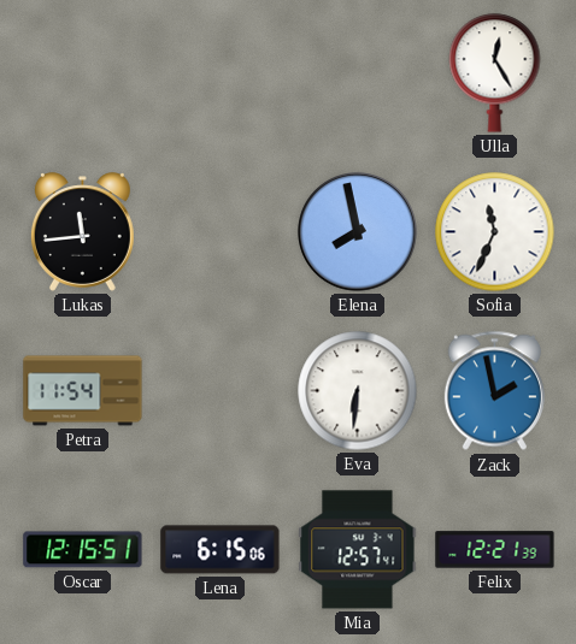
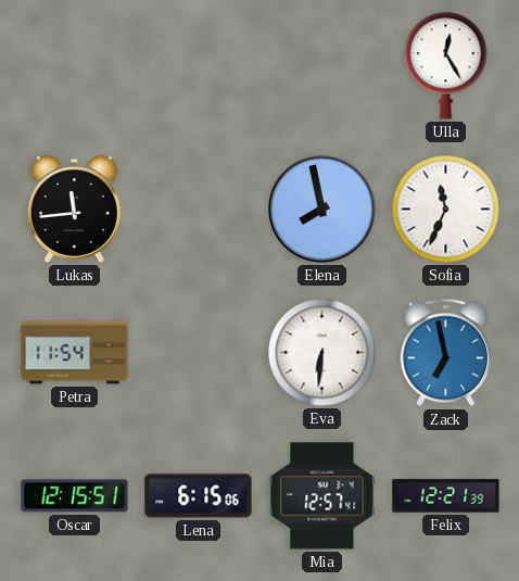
Zack: 1:58 -> 6:58
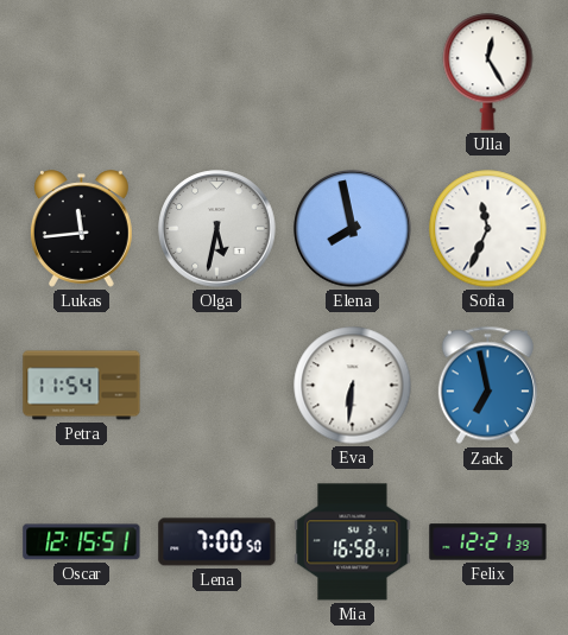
Olga: none -> 5:32
Lena: 6:15 -> 7:00
Mia: 12:57 -> 16:58
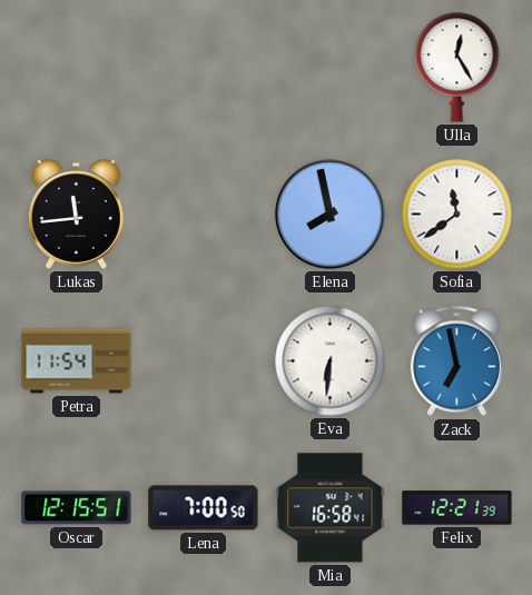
Olga: 5:32 -> none
Sofia: 11:34 -> 11:39
